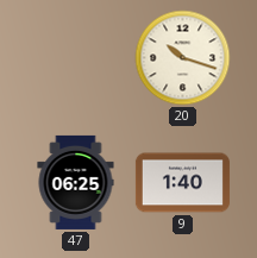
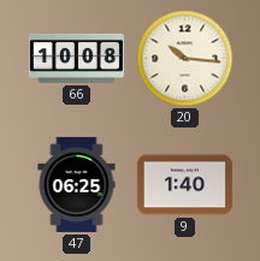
66: none -> 10:08
20: 10:18 -> 10:16
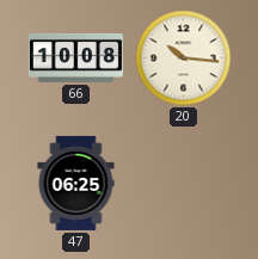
9: 1:40 -> none
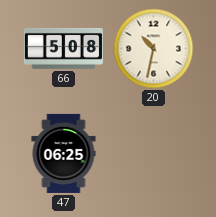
66: 10:08 -> 5:08
20: 10:16 -> 10:32
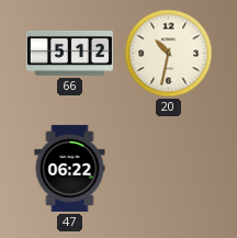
66: 5:08 -> 5:12
47: 06:25 -> 06:22
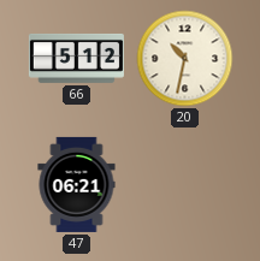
47: 06:22 -> 06:21
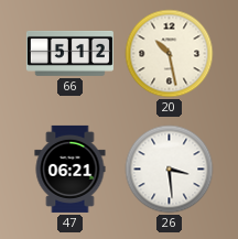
20: 10:32 -> 10:28
26: none -> 3:29
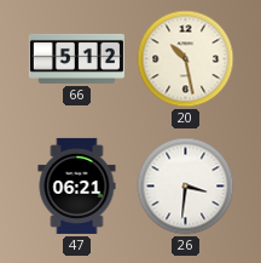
26: 3:29 -> 3:31
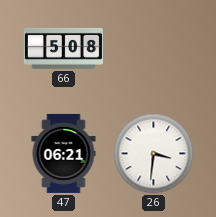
66: 5:12 -> 5:08
20: 10:28 -> none
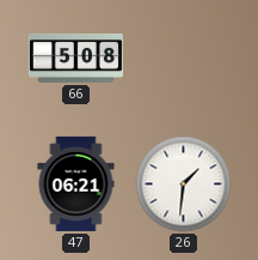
26: 3:31 -> 1:31
